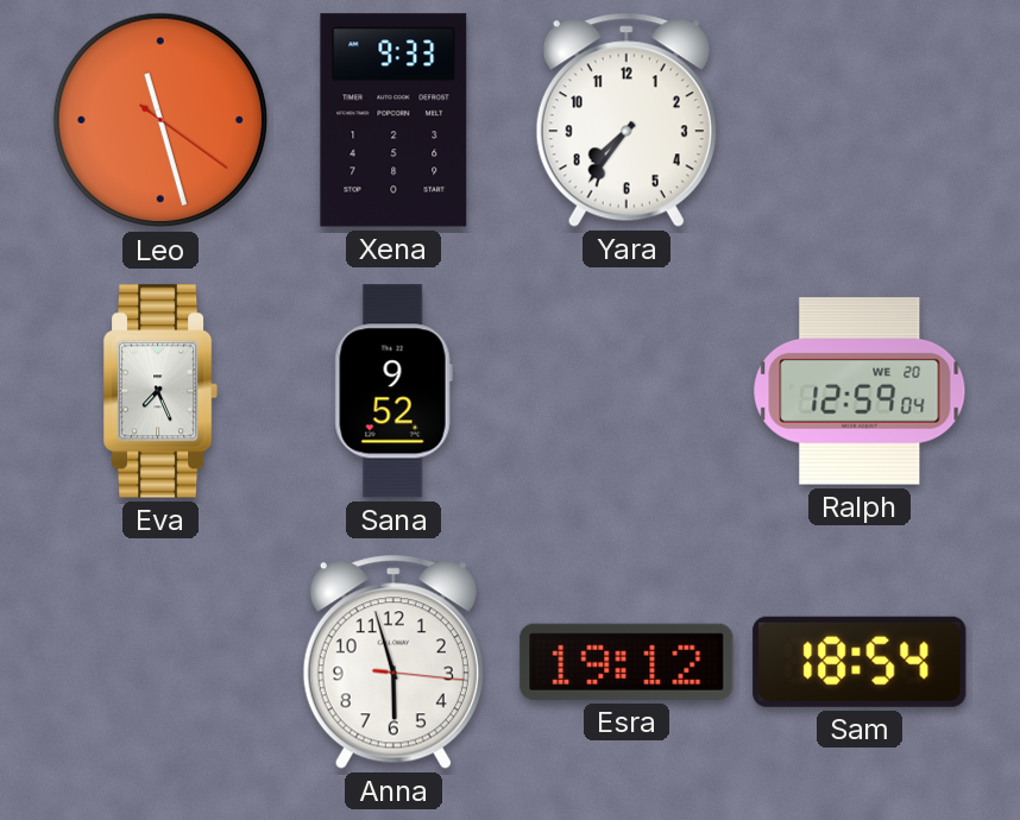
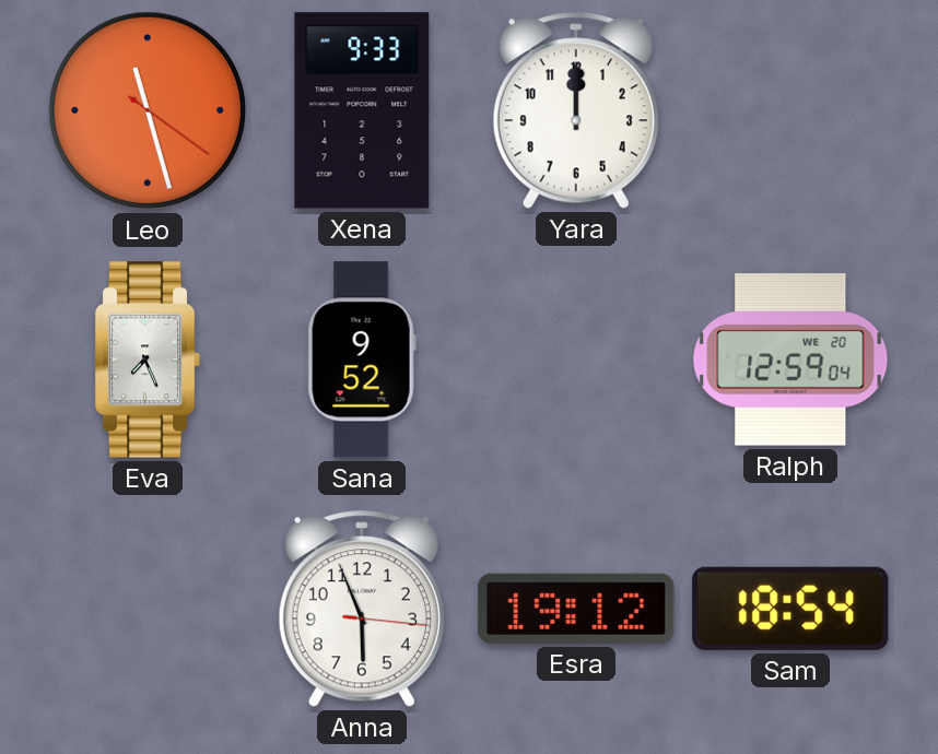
Yara: 7:36 -> 12:00
Anna: 5:57 -> 5:56
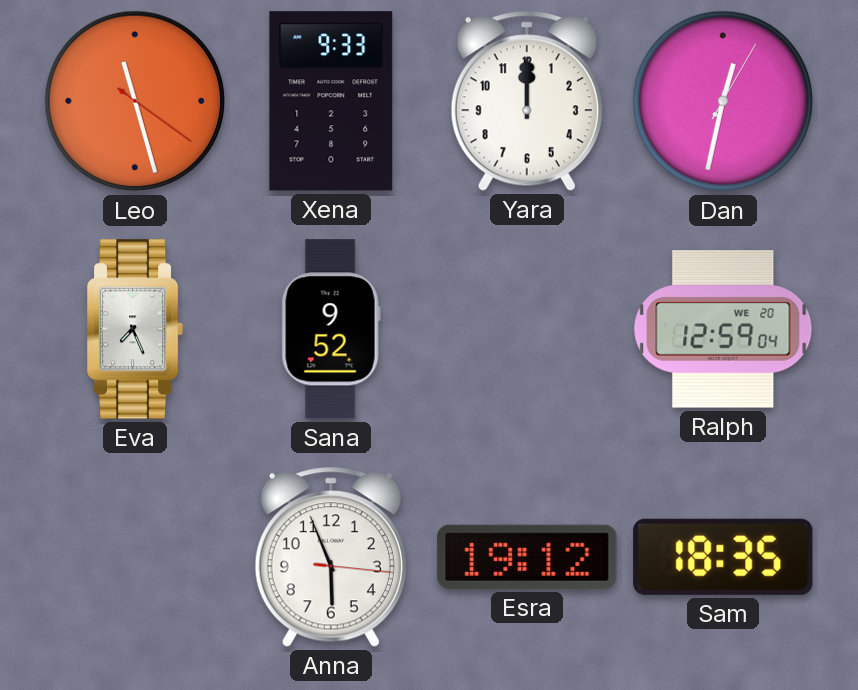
Dan: none -> 12:32
Sam: 18:54 -> 18:35
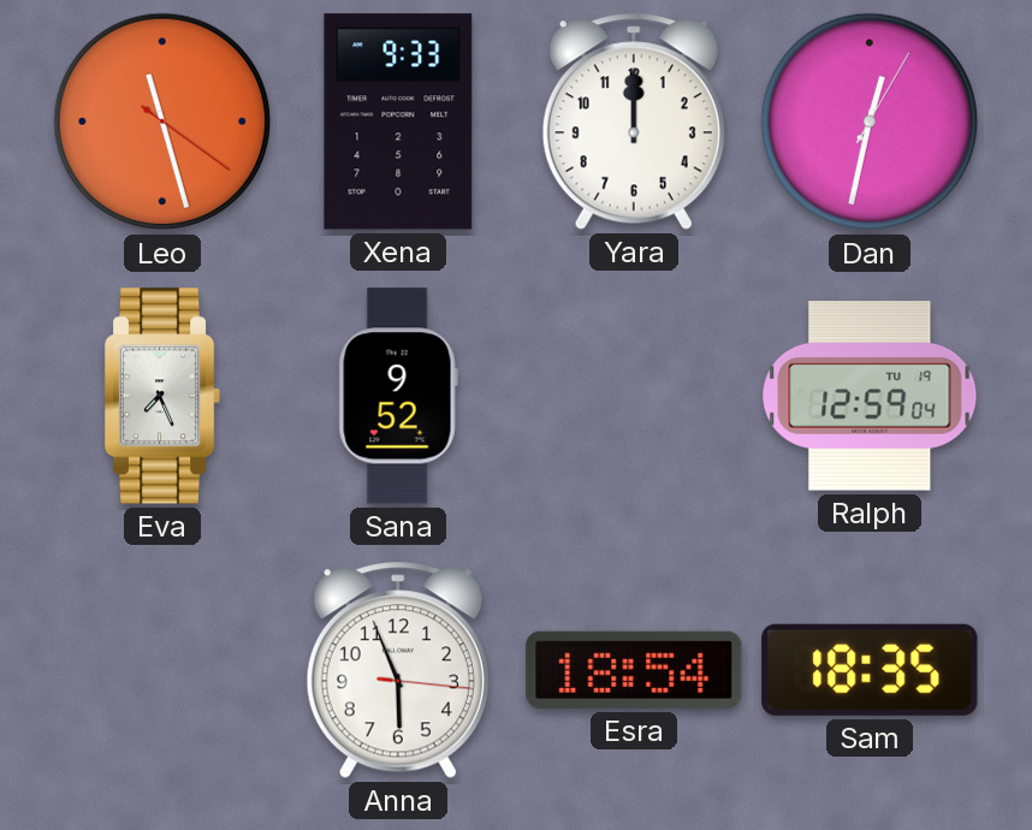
Ralph date: WE 20 -> TU 19
Esra: 19:12 -> 18:54
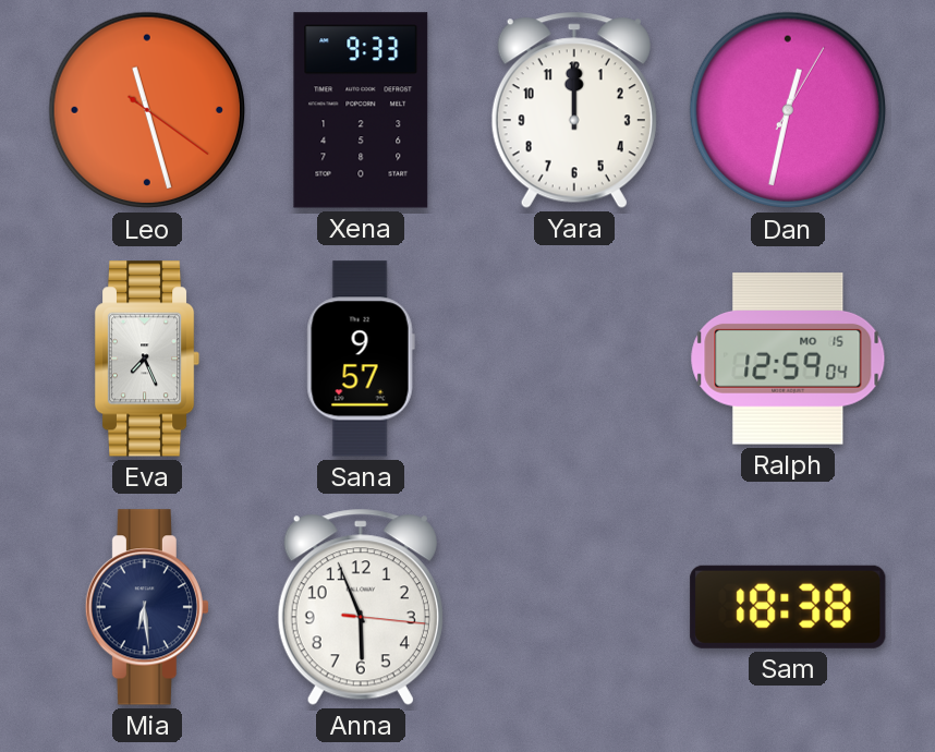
Sana: 9:52 -> 9:57
Ralph date: TU 19 -> MO 15
Mia: none -> 6:29
Esra: 18:54 -> none
Sam: 18:35 -> 18:38
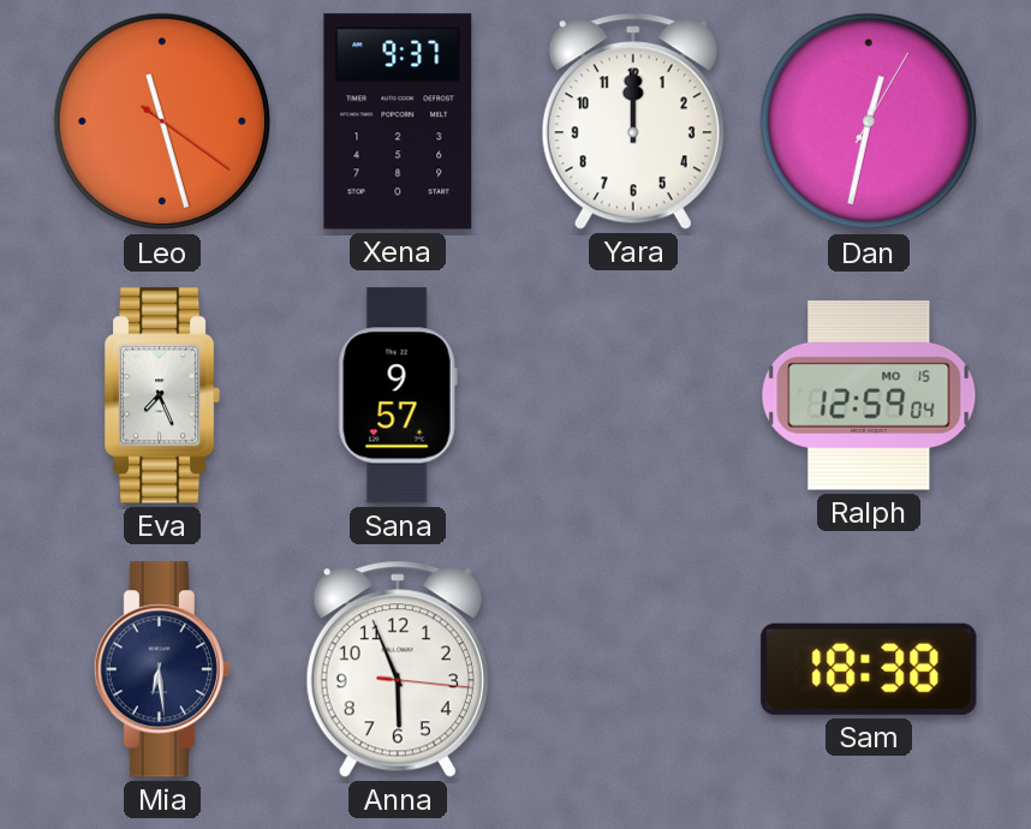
Xena: 9:33 -> 9:37
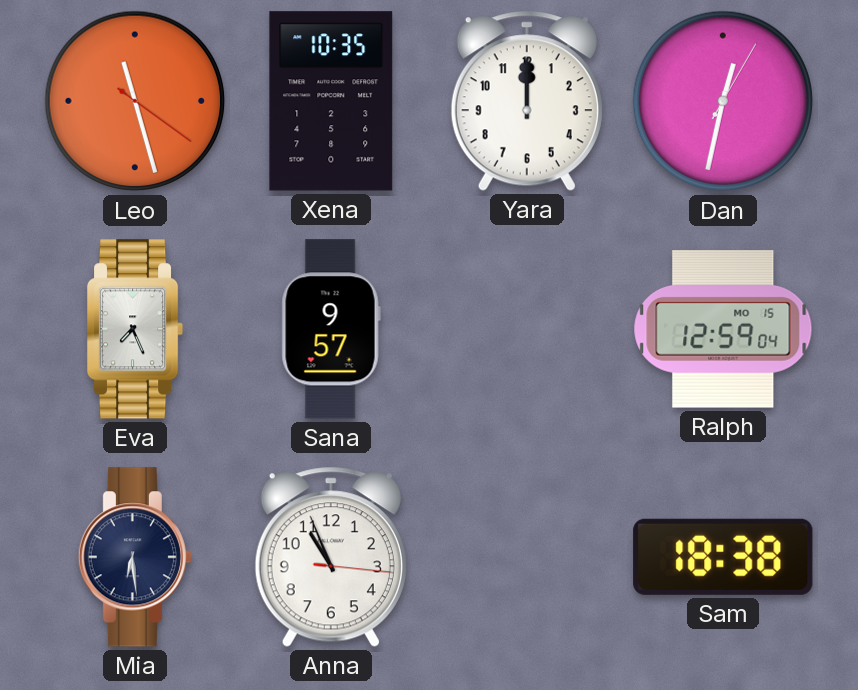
Xena: 9:37 -> 10:35
Anna: 5:56 -> 10:56
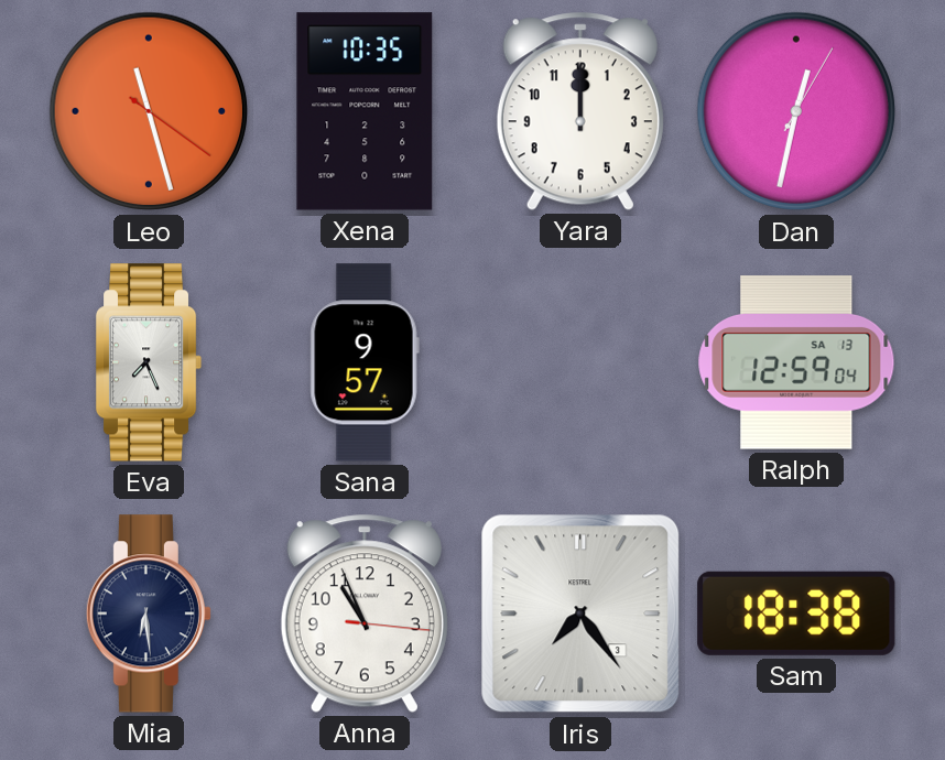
Ralph date: MO 15 -> SA 13
Iris: none -> 7:24
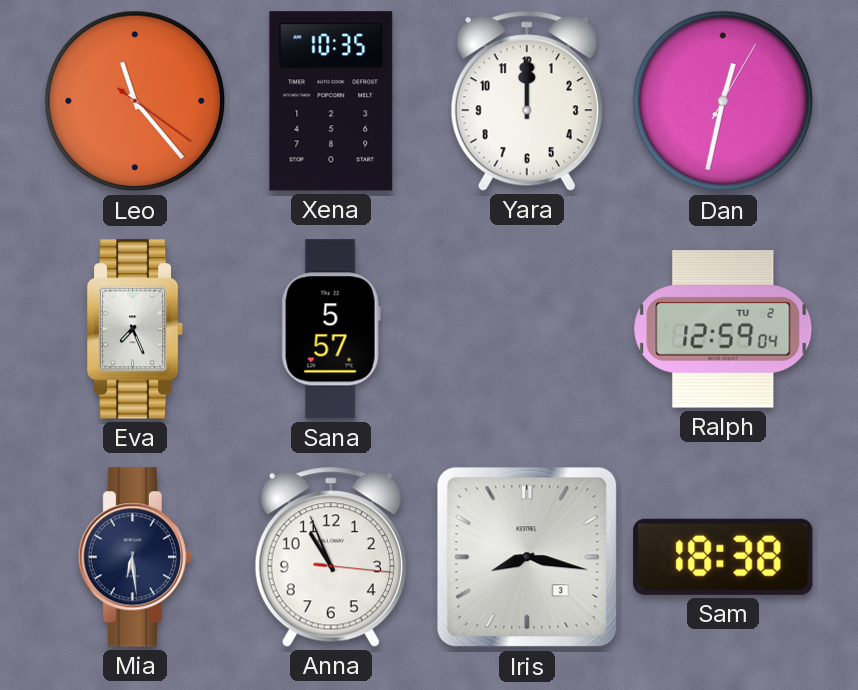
Leo: 11:27 -> 11:23
Sana: 9:57 -> 5:57
Ralph date: SA 13 -> TU 2
Iris: 7:24 -> 8:17
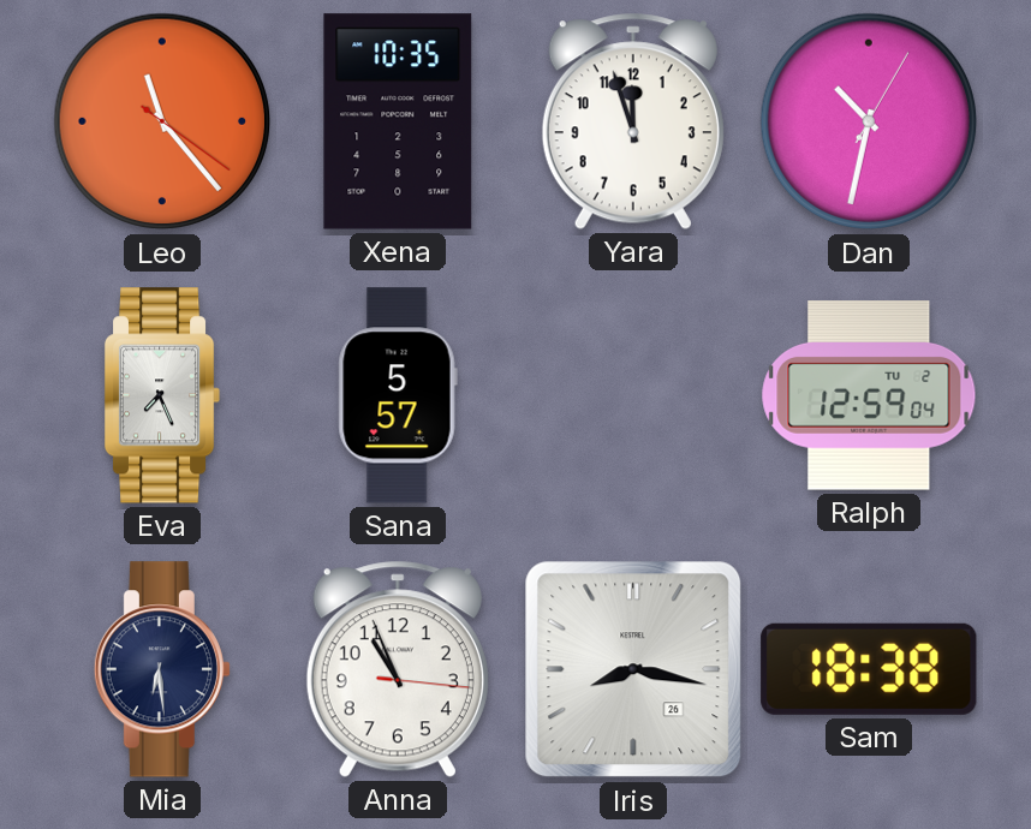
Yara: 12:00 -> 11:57
Dan: 12:32 -> 10:32
Iris date: 3 -> 26
